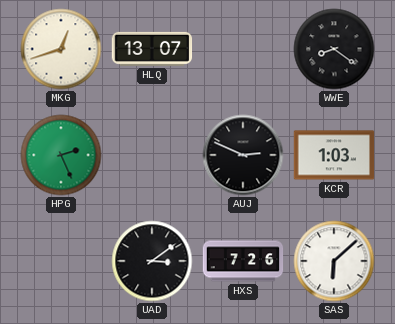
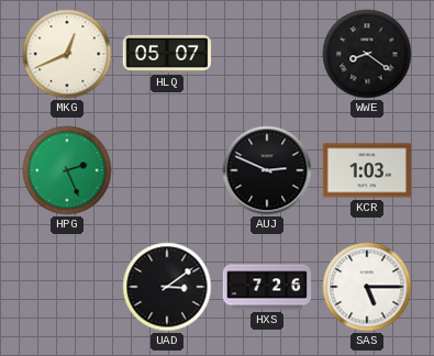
MKG: 12:42 -> 12:41
HLQ: 13:07 -> 05:07
SAS: 6:08 -> 5:15
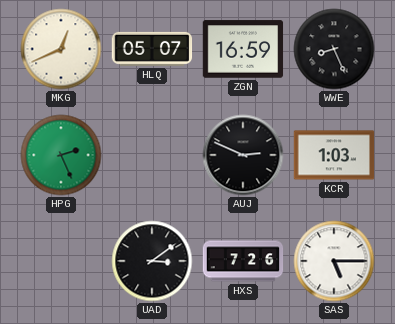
ZGN: none -> 16:59
WWE: 8:21 -> 8:26
